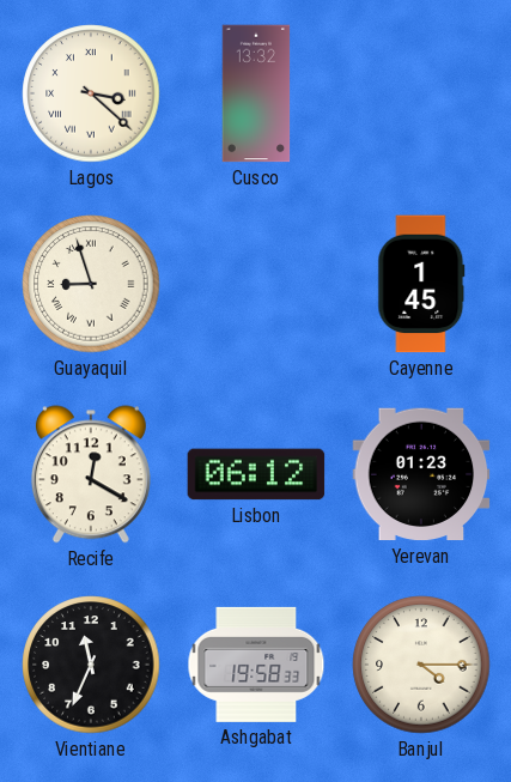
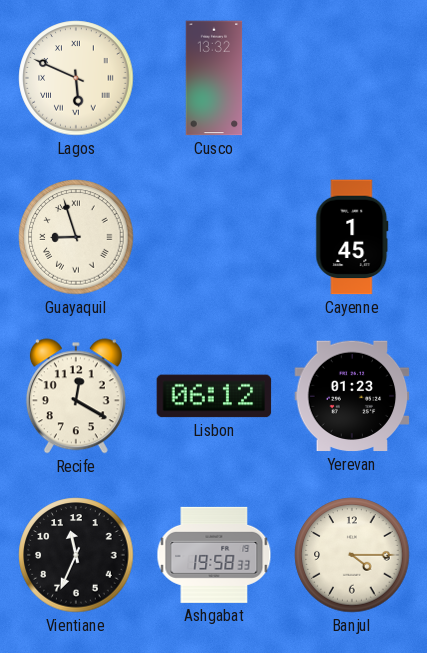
Lagos: 3:22 -> 5:49
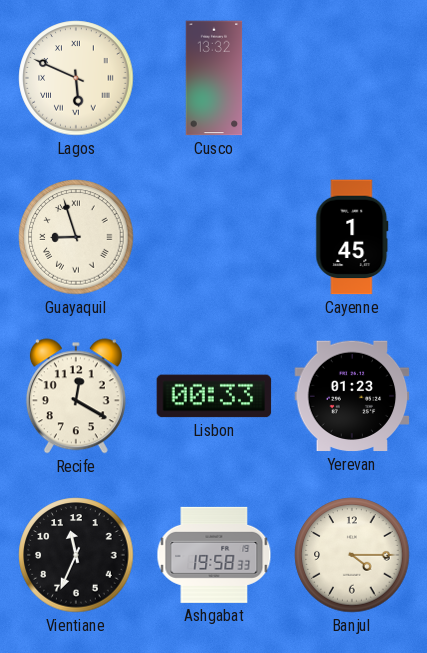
Lisbon: 06:12 -> 00:33
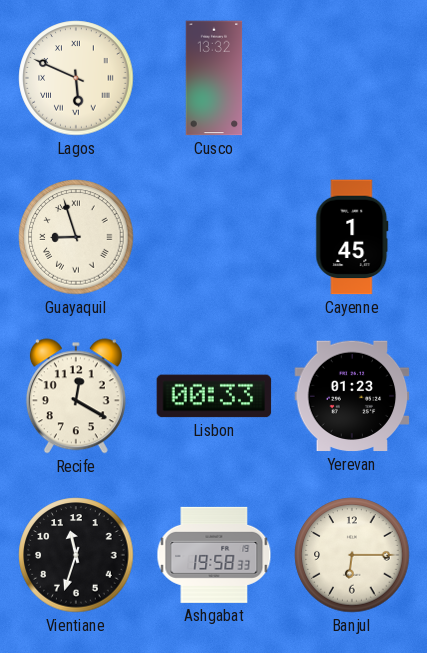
Vientiane: 11:34 -> 11:33
Banjul: 4:15 -> 6:15
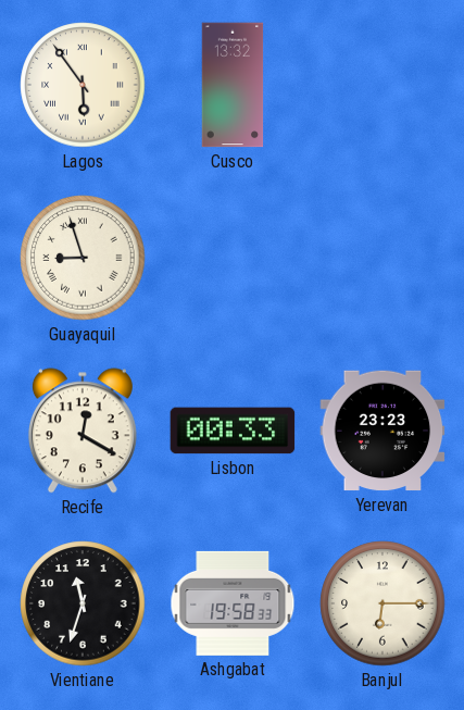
Lagos: 5:49 -> 5:54
Cayenne: 1:45 -> none
Yerevan: 01:23 -> 23:23
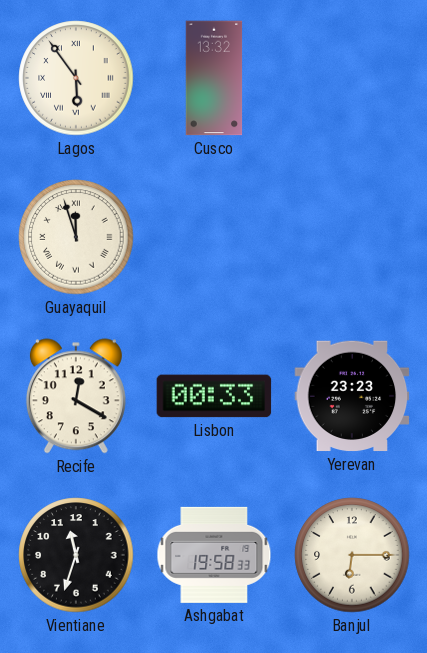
Guayaquil: 8:57 -> 11:57
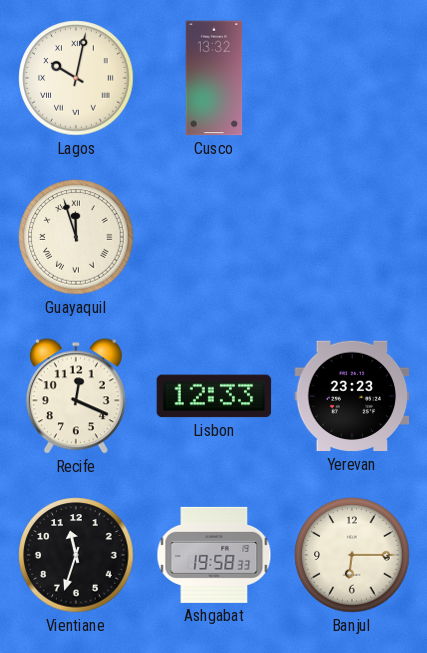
Lagos: 5:54 -> 10:02
Recife: 12:20 -> 12:19
Lisbon: 00:33 -> 12:33
